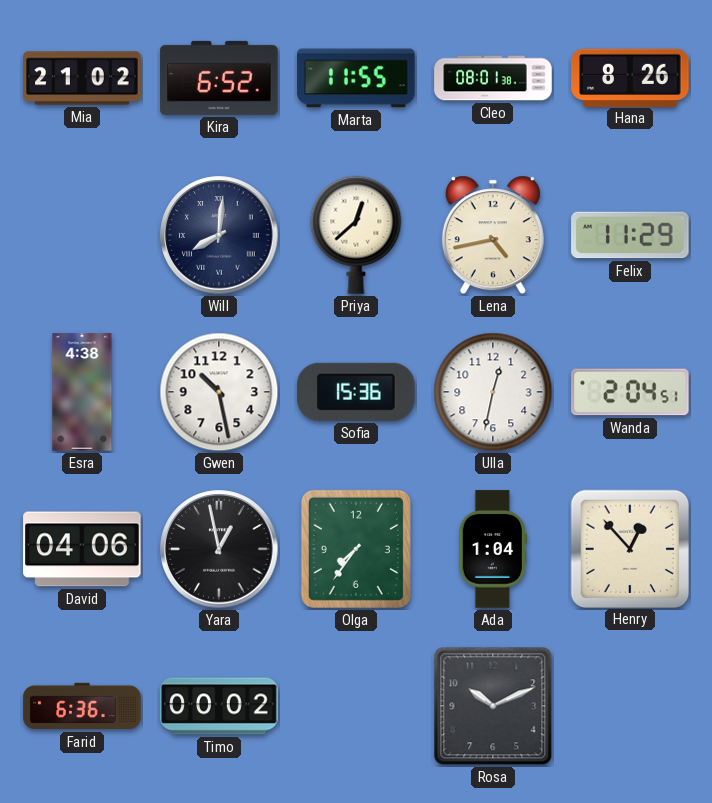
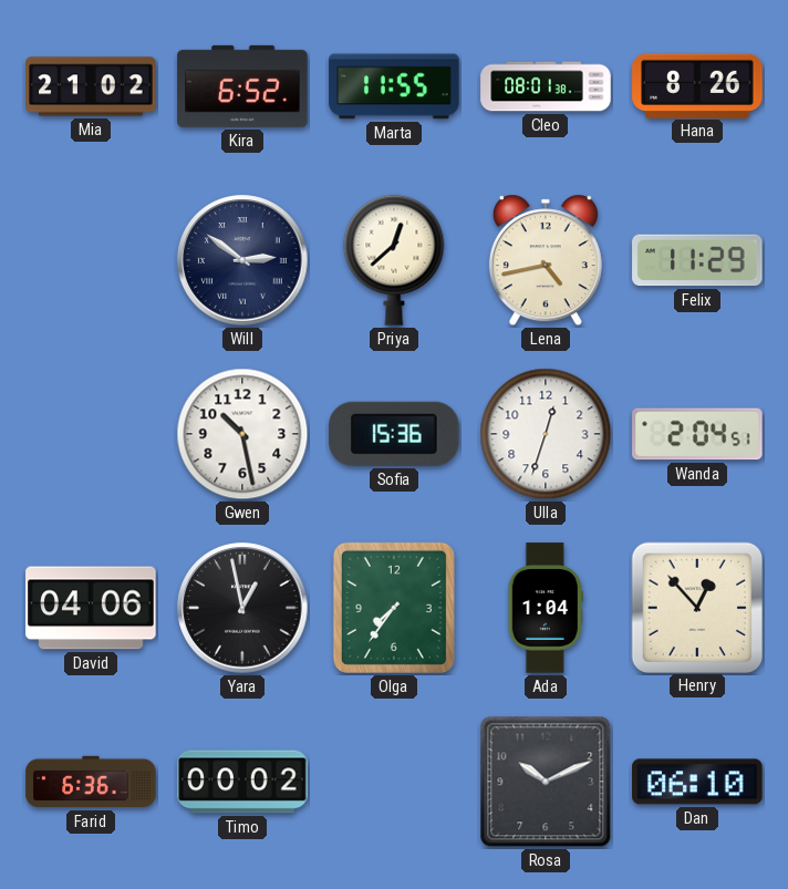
Will: 8:01 -> 2:51
Esra: 4:38 -> none
Ulla: 12:32 -> 12:33
Dan: none -> 06:10
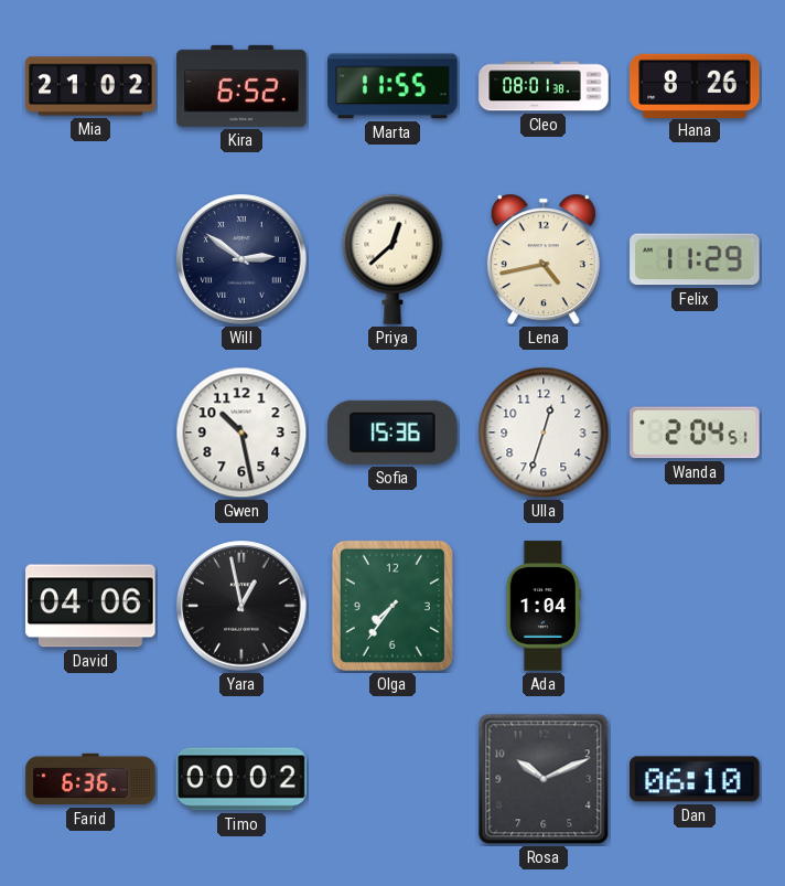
Henry: 12:53 -> none
